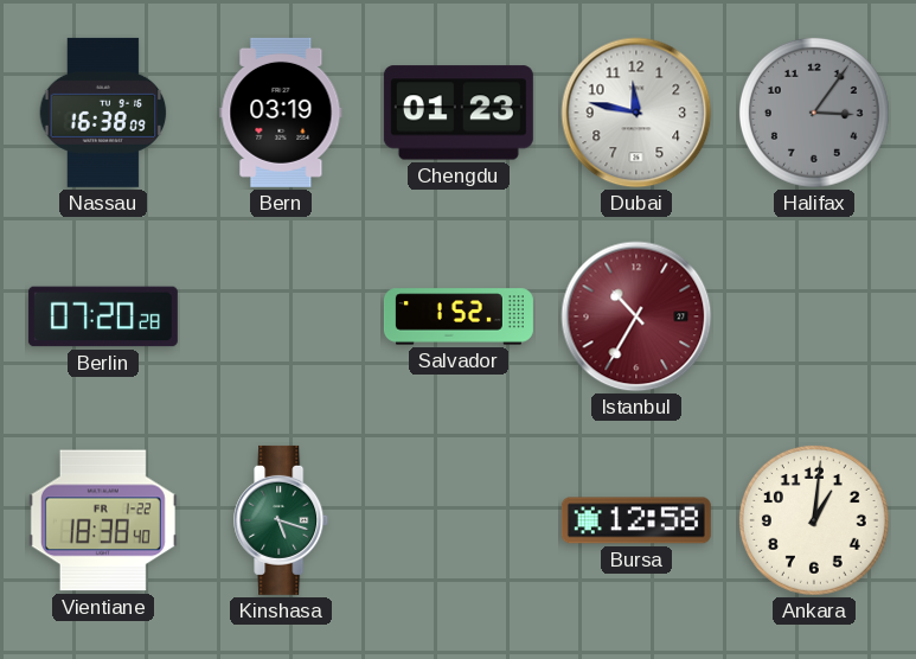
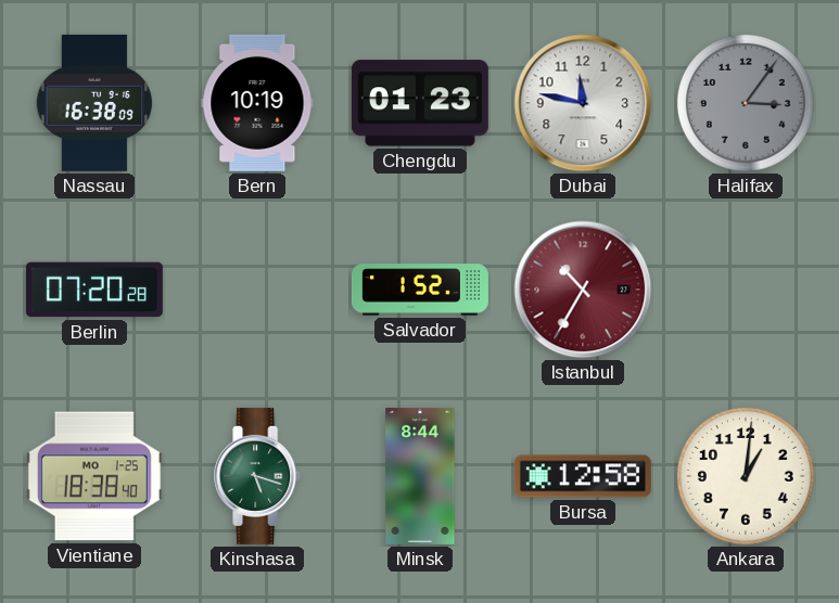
Bern: 03:19 -> 10:19
Vientiane date: FR 1-22 -> MO 1-25
Minsk: none -> 8:44
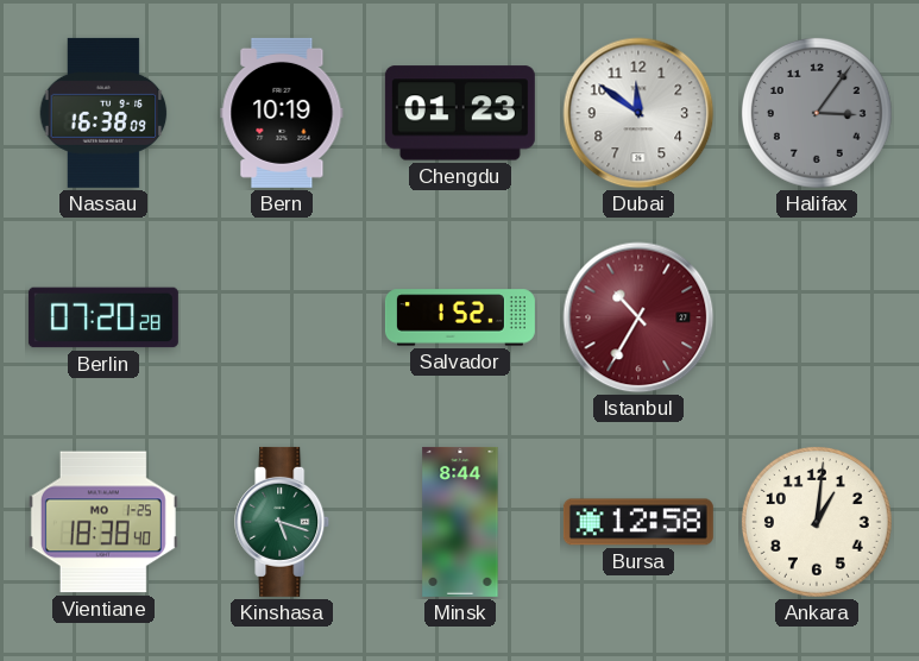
Dubai: 11:47 -> 11:51
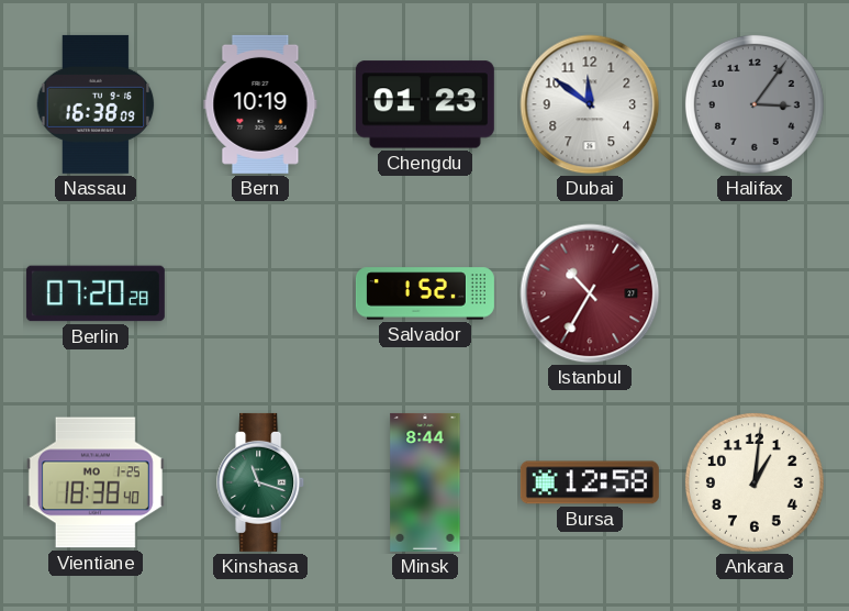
Kinshasa: 5:18 -> 11:18
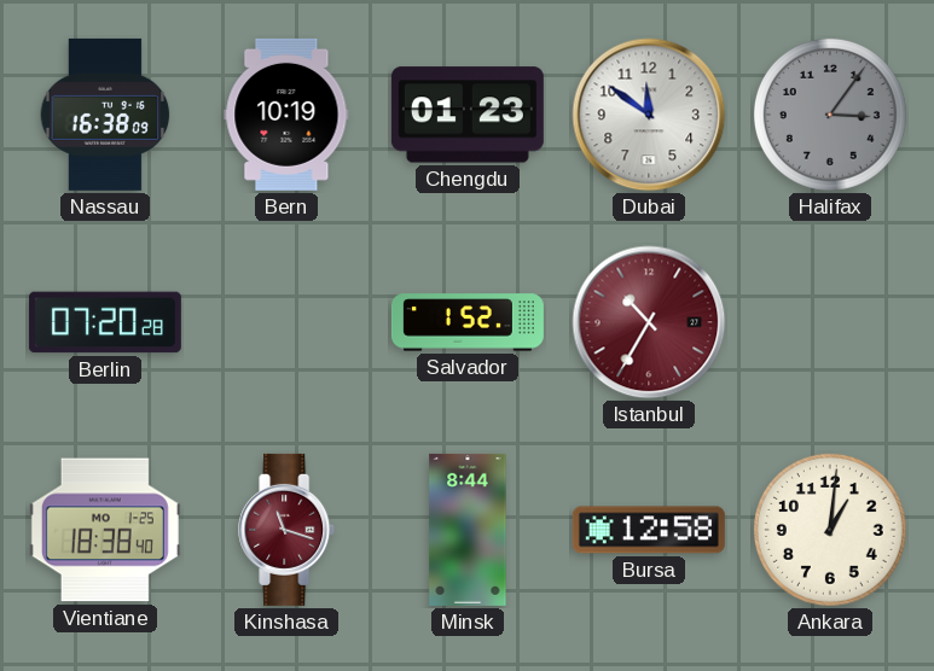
Kinshasa dial: green -> burgundy
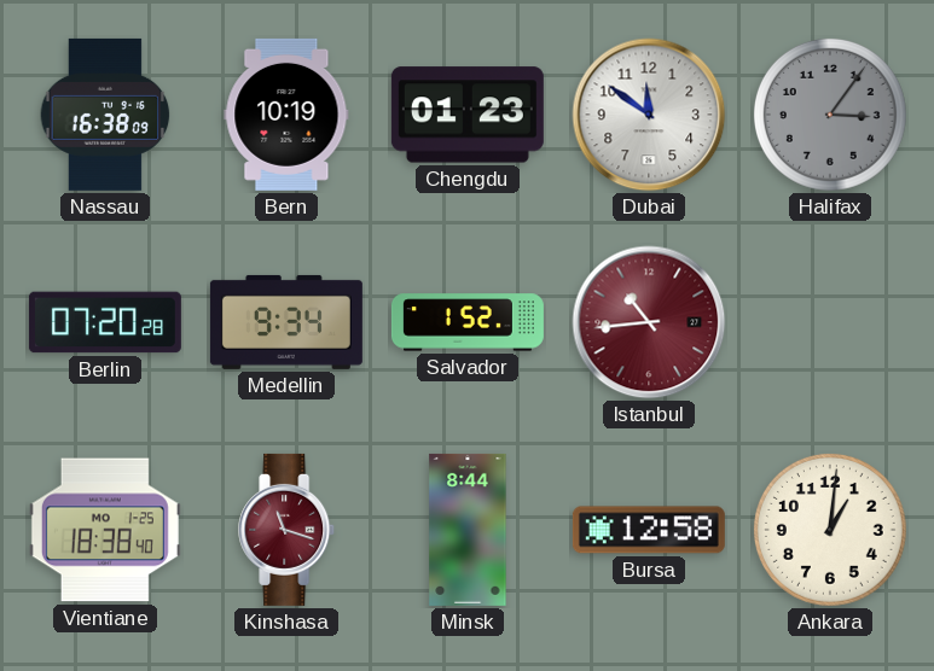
Medellin: none -> 9:34
Istanbul: 10:35 -> 10:44
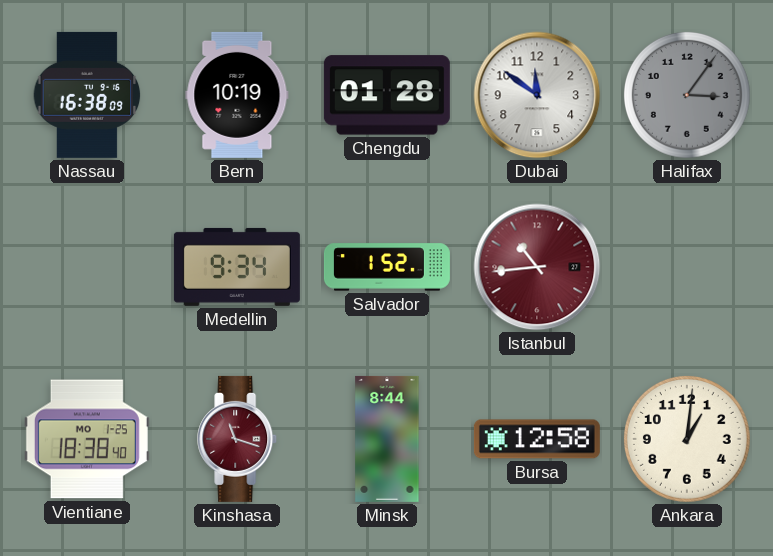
Chengdu: 01:23 -> 01:28
Berlin: 07:20 -> none
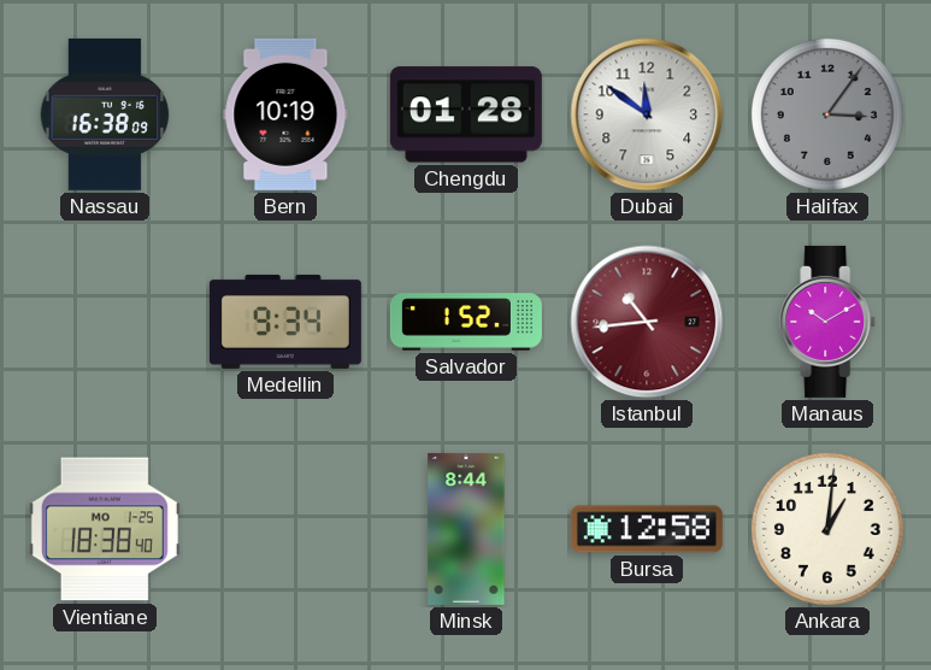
Manaus: none -> 10:10
Kinshasa: 11:18 -> none
